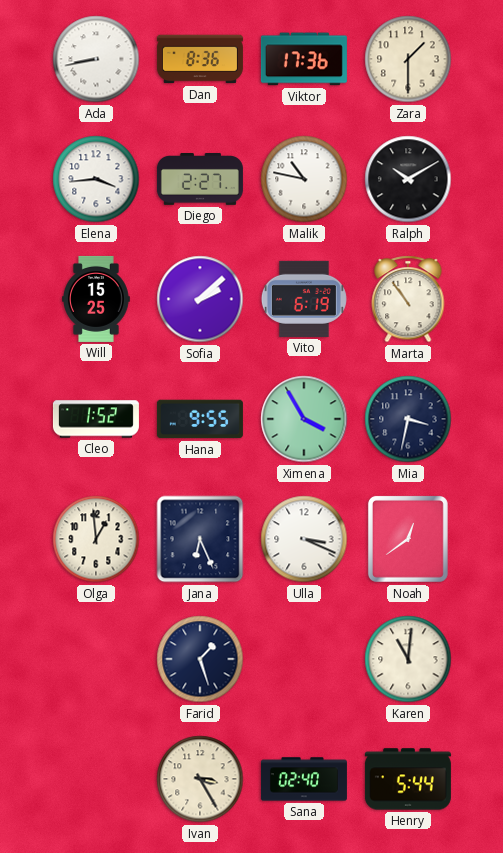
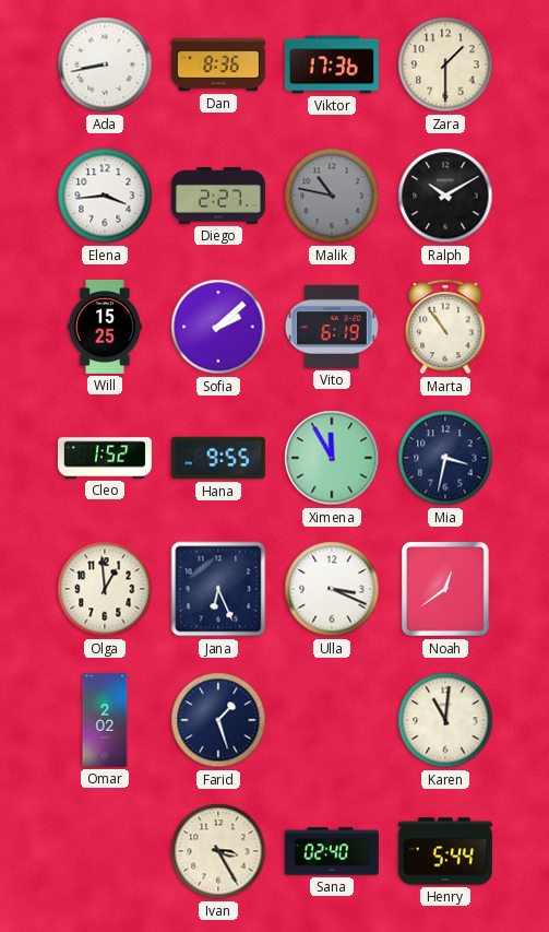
Malik dial: white -> grey
Ximena: 3:55 -> 11:55
Omar: none -> 2:02
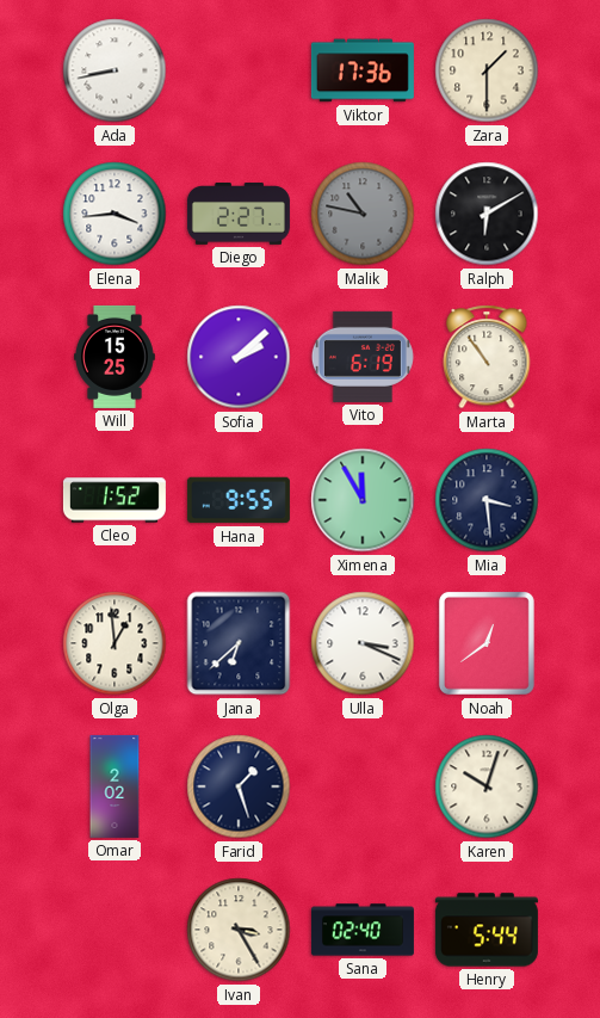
Dan: 8:36 -> none
Ralph: 10:10 -> 6:10
Mia: 3:32 -> 3:29
Jana: 6:26 -> 6:38
Karen: 11:01 -> 10:03
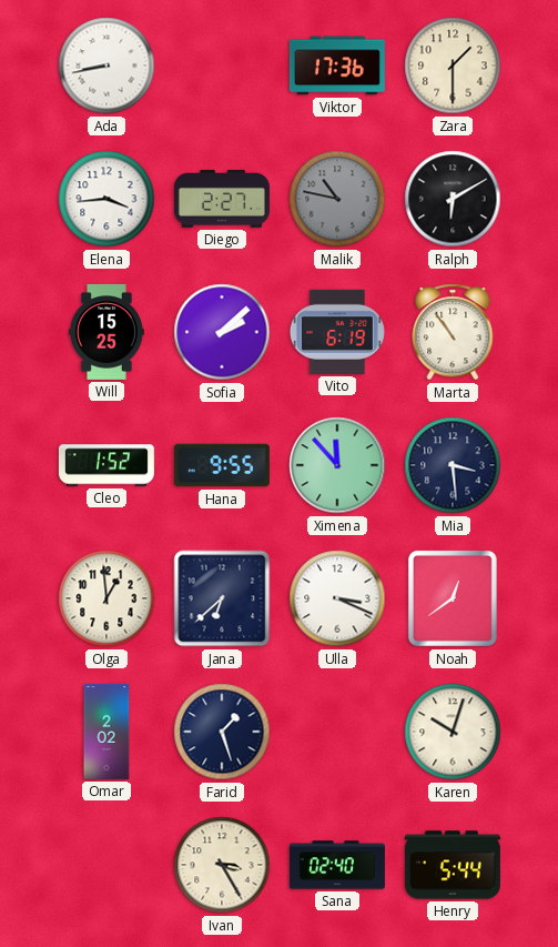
Ximena: 11:55 -> 11:53
